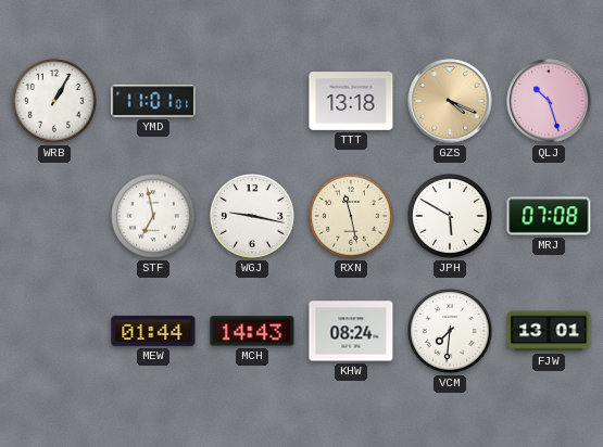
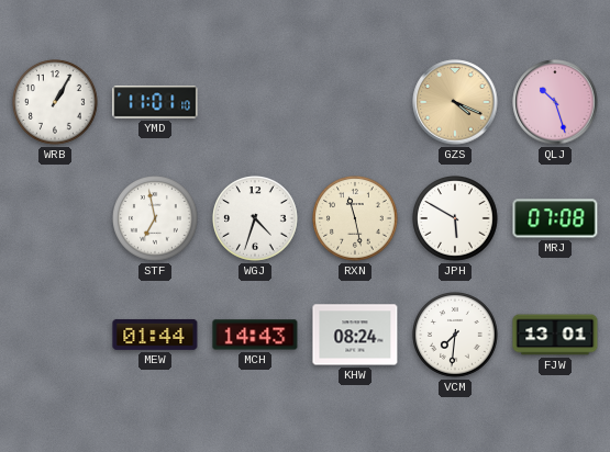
YMD: 11:01:01 -> 11:01:10
TTT: 13:18 -> none
WGJ: 9:17 -> 4:33
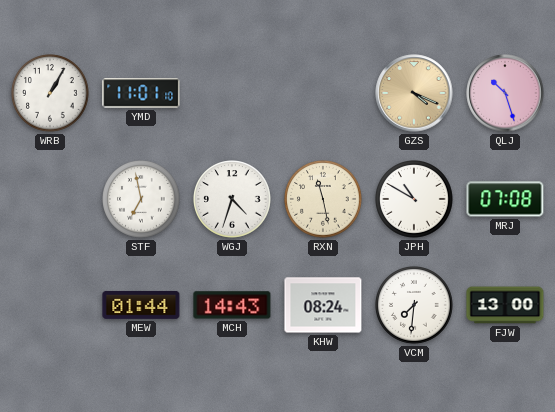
JPH: 5:50 -> 10:50
FJW: 13:01 -> 13:00
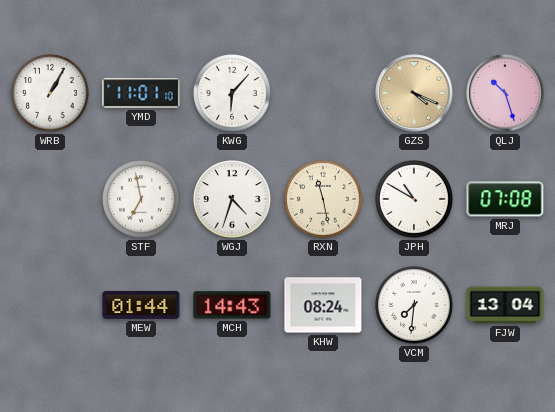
KWG: none -> 6:07
FJW: 13:00 -> 13:04
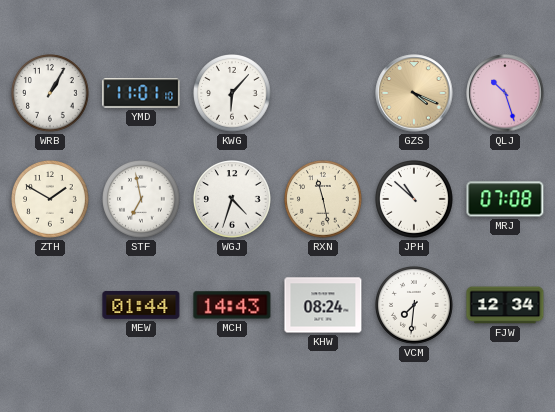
ZTH: none -> 1:50
JPH: 10:50 -> 10:52
FJW: 13:04 -> 12:34
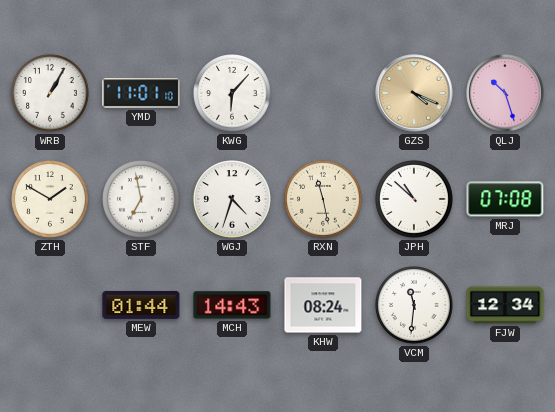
VCM: 7:31 -> 11:31
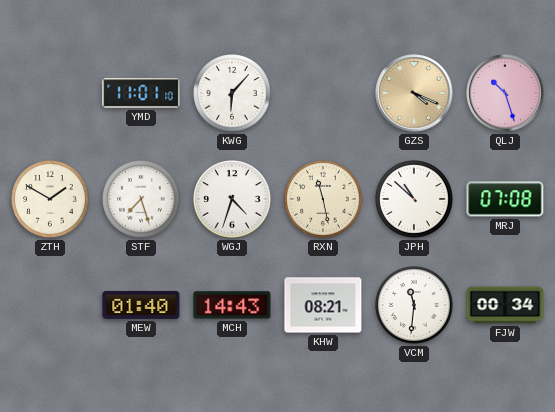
WRB: 1:05 -> none
STF: 6:58 -> 7:27
MEW: 01:44 -> 01:40
KHW: 08:24 -> 08:21
FJW: 12:34 -> 00:34
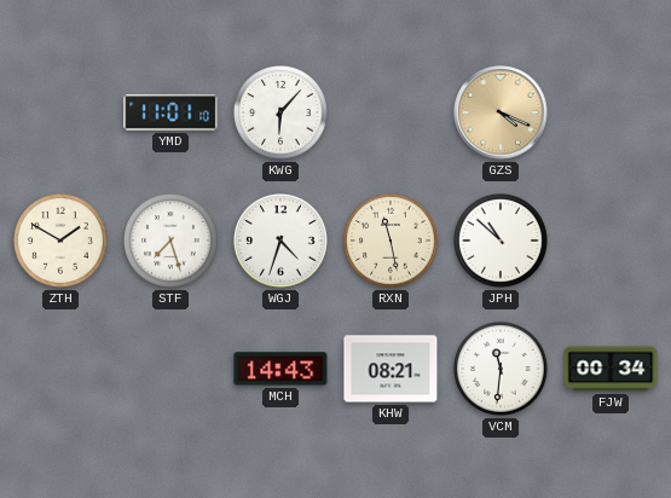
QLJ: 10:27 -> none
MRJ: 07:08 -> none
MEW: 01:40 -> none
